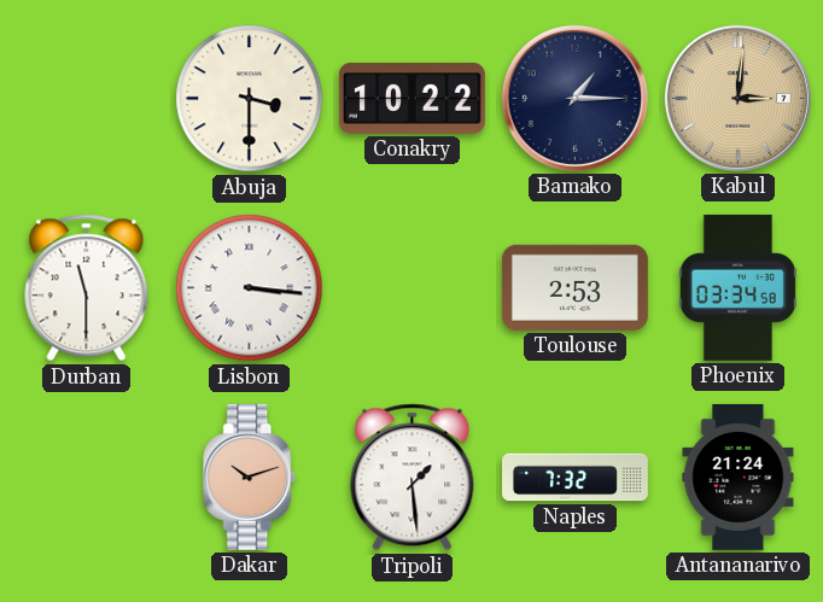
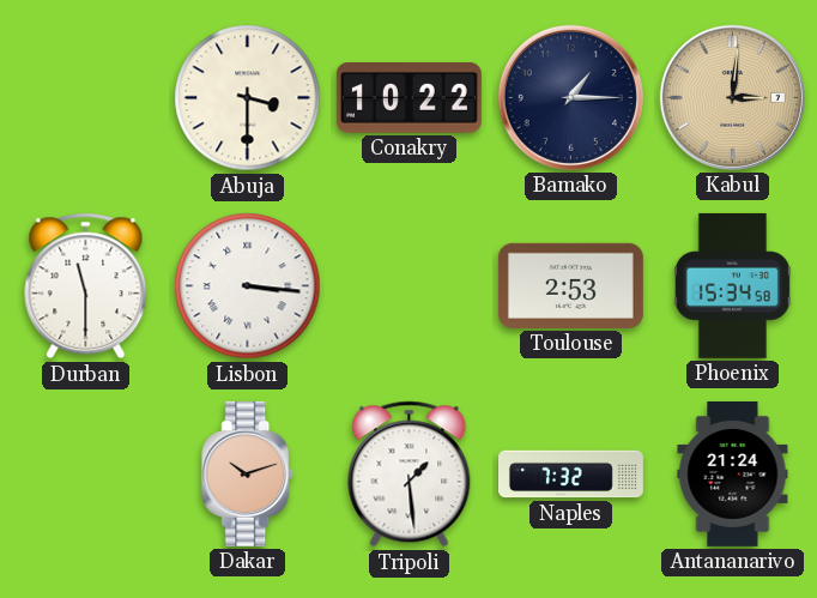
Phoenix: 03:34 -> 15:34
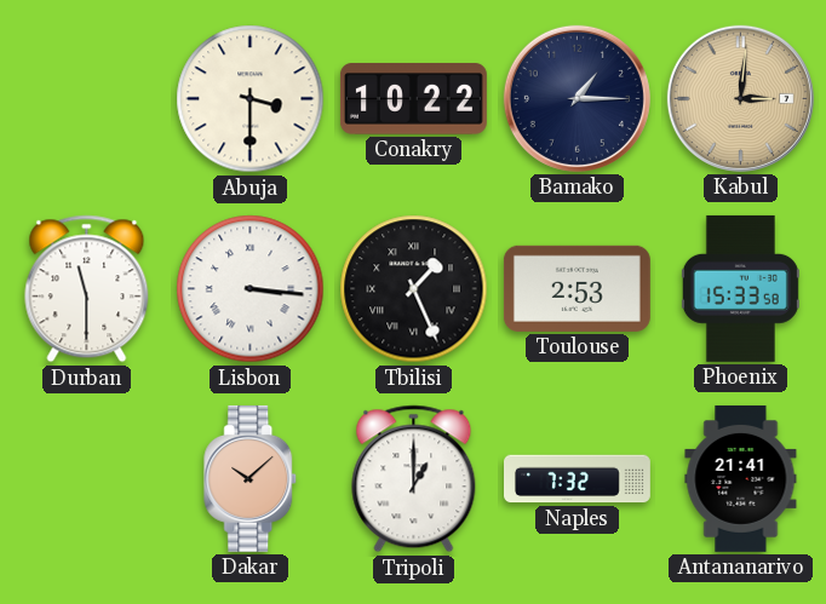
Tbilisi: none -> 1:26
Phoenix: 15:34 -> 15:33
Dakar: 10:12 -> 10:08
Tripoli: 1:29 -> 1:00
Antananarivo: 21:24 -> 21:41
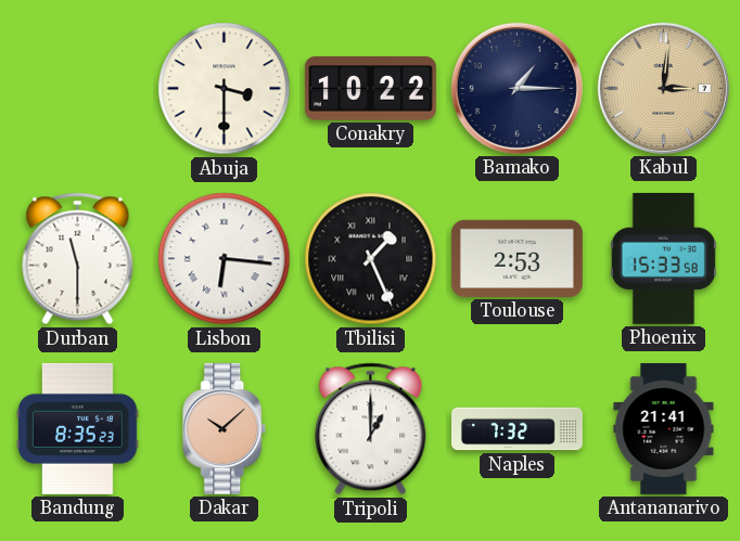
Lisbon: 3:16 -> 6:16
Bandung: none -> 8:35
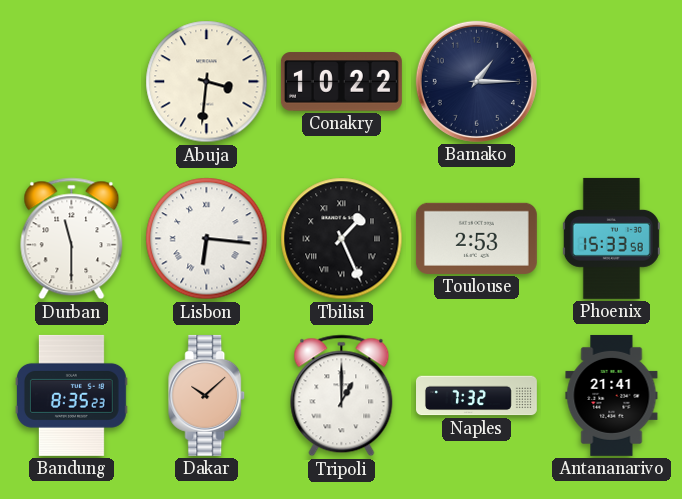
Abuja: 3:30 -> 3:31
Kabul: 3:01 -> none
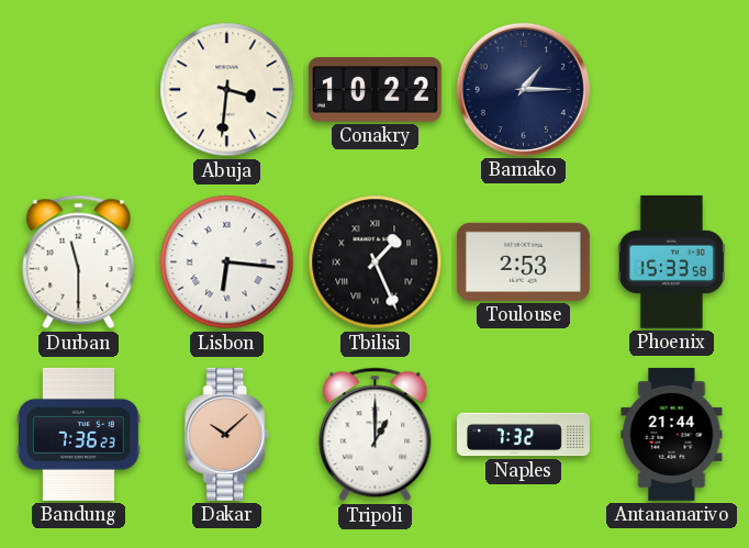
Bandung: 8:35 -> 7:36
Antananarivo: 21:41 -> 21:44
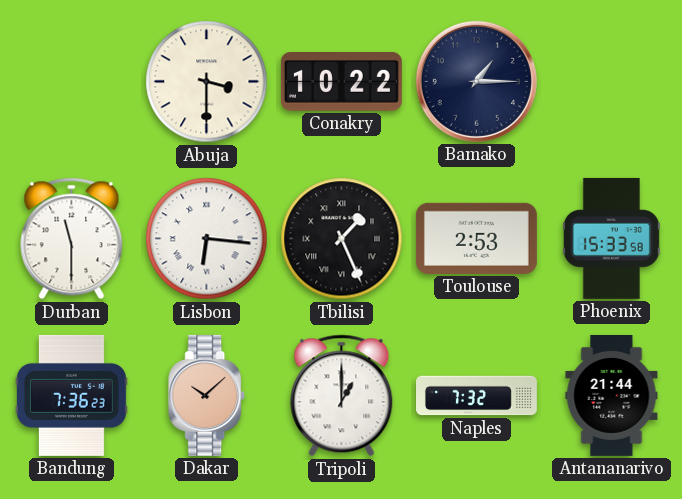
Abuja: 3:31 -> 3:30
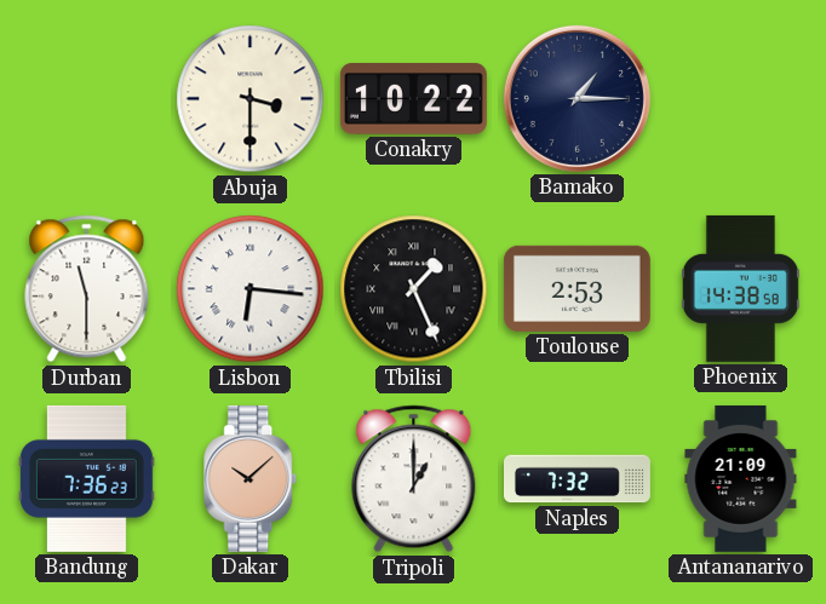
Phoenix: 15:33 -> 14:38
Antananarivo: 21:44 -> 21:09
